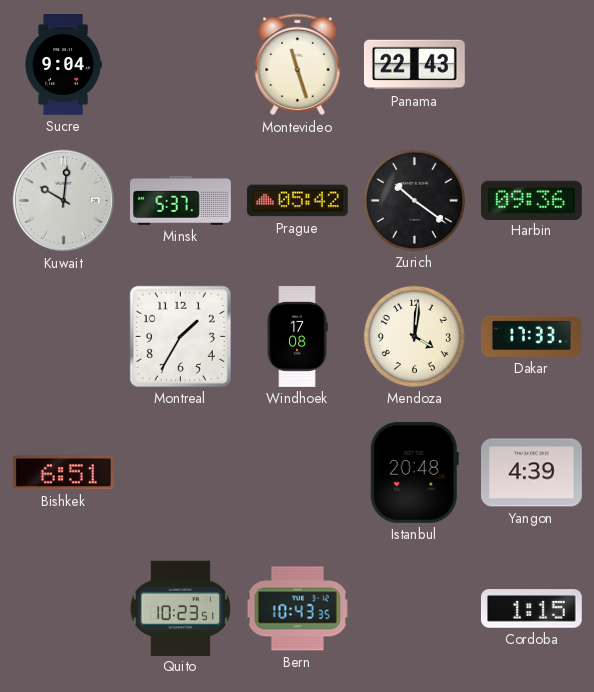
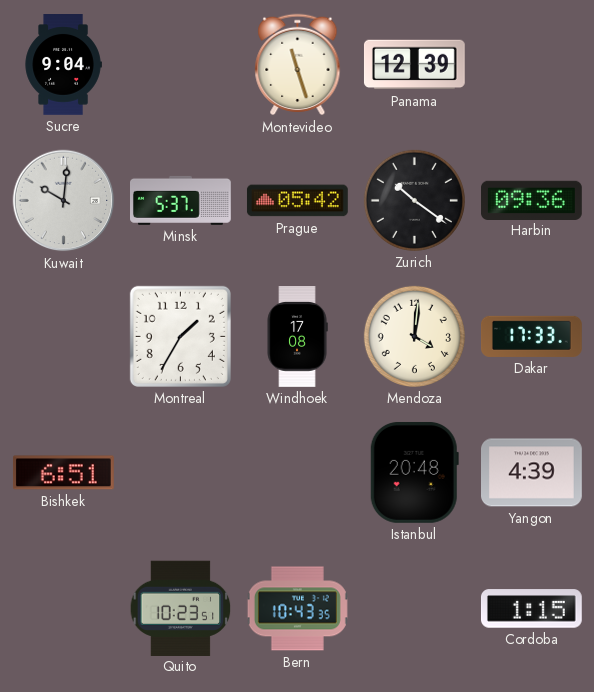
Panama: 22:43 -> 12:39
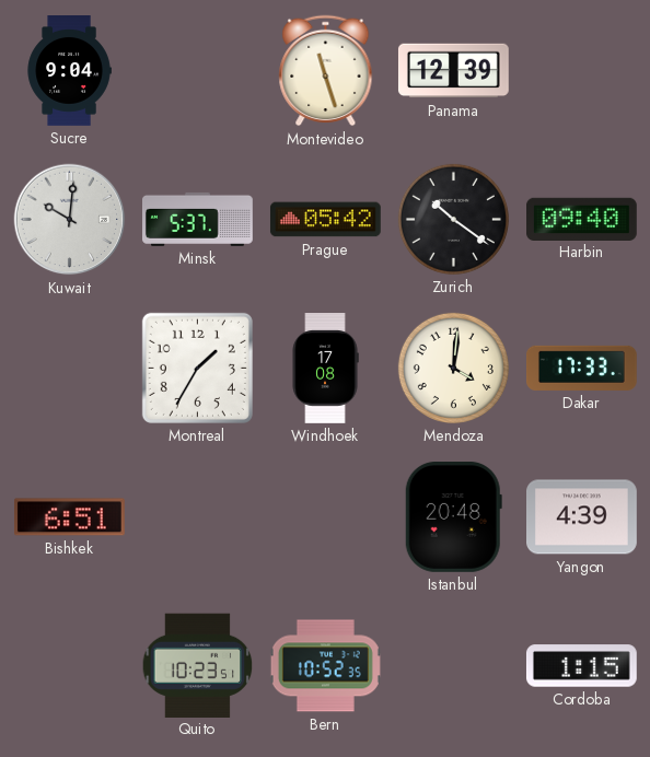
Harbin: 09:36 -> 09:40
Bern: 10:43 -> 10:52
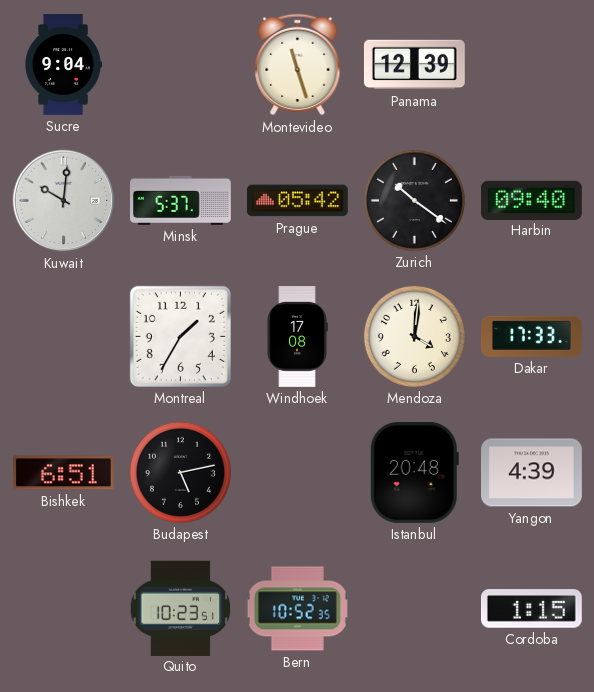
Budapest: none -> 5:13
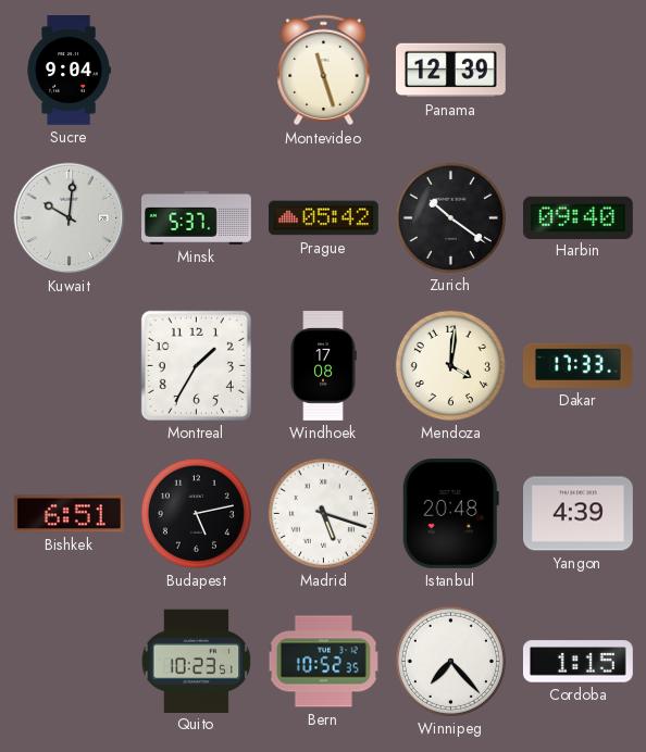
Madrid: none -> 5:18
Winnipeg: none -> 7:23
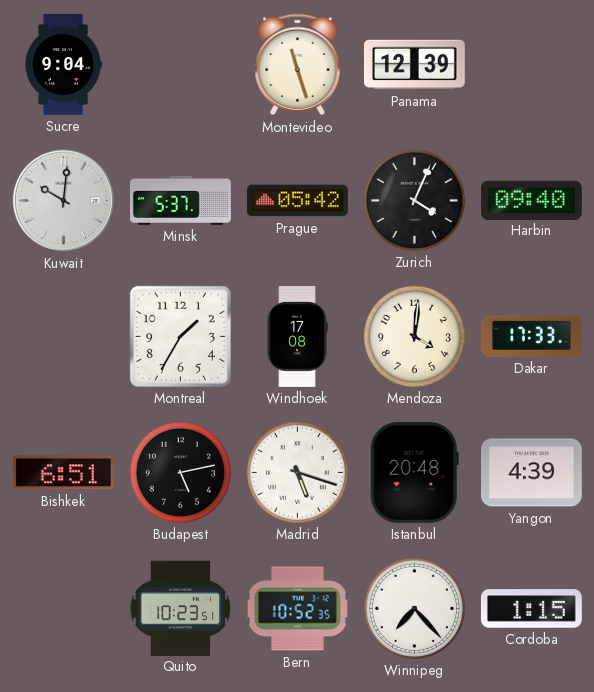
Zurich: 10:21 -> 4:04
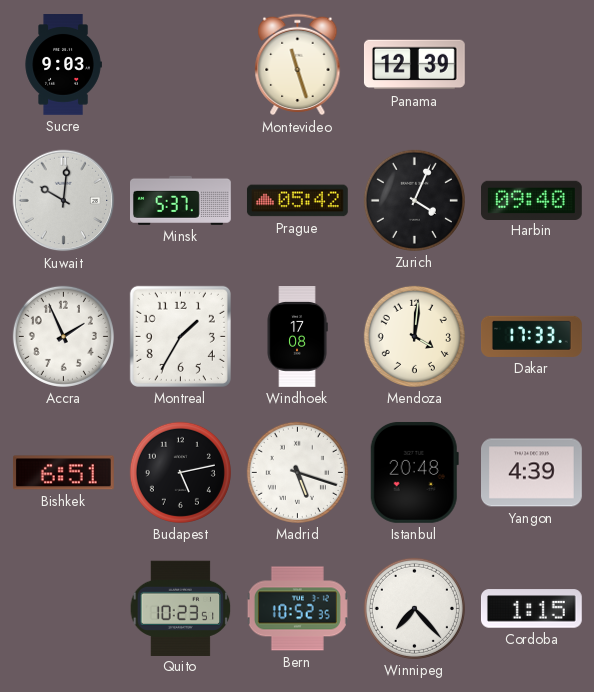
Sucre: 9:04 -> 9:03
Accra: none -> 1:56
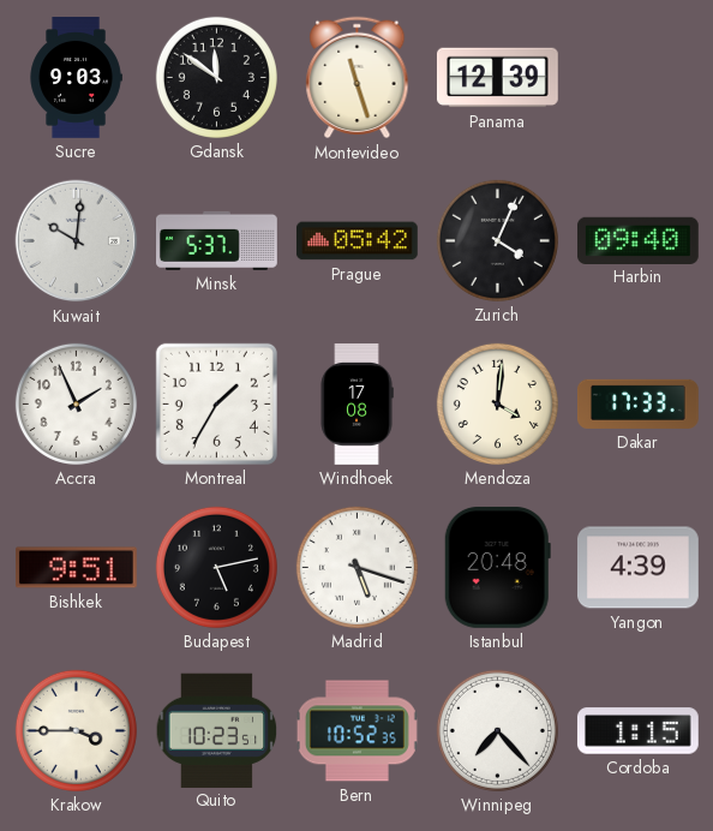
Gdansk: none -> 11:51
Bishkek: 6:51 -> 9:51
Krakow: none -> 3:45
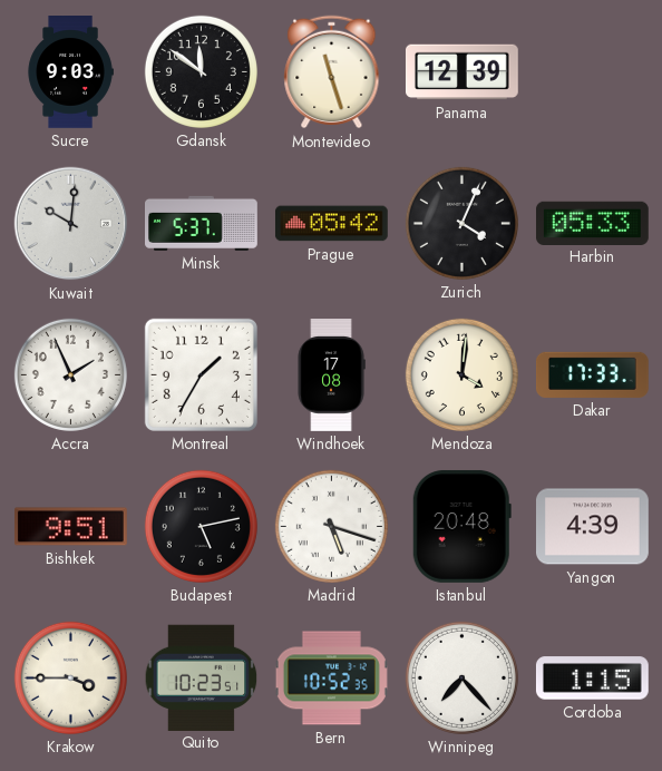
Harbin: 09:40 -> 05:33
